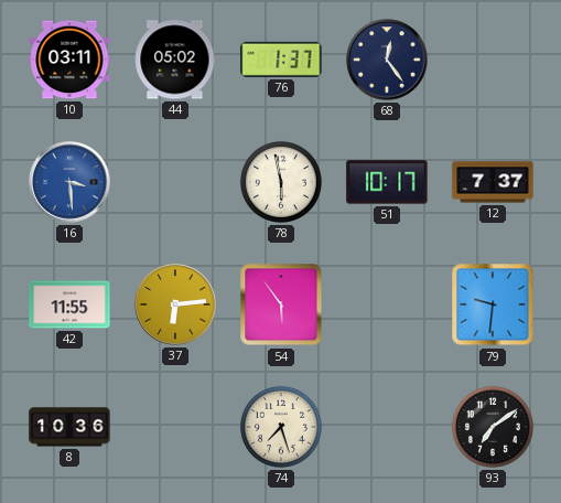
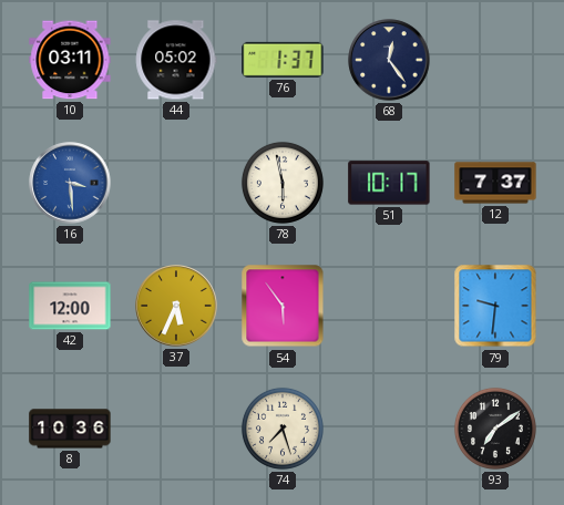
42: 11:55 -> 12:00
37: 6:14 -> 5:34
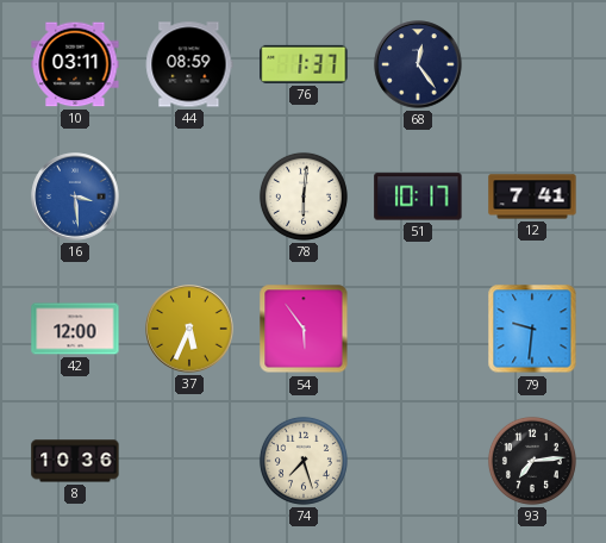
44: 05:02 -> 08:59
78: 5:58 -> 6:01
12: 7:37 -> 7:41
93: 7:09 -> 7:14
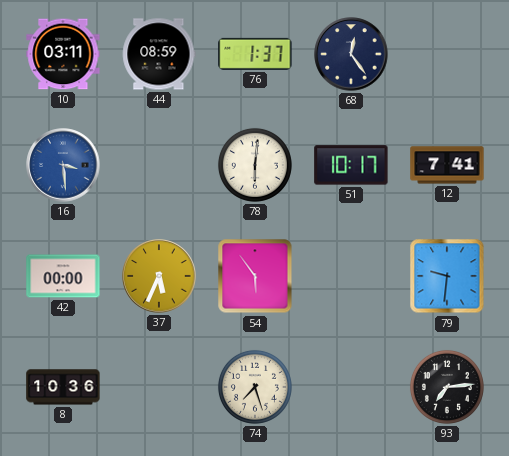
42: 12:00 -> 00:00
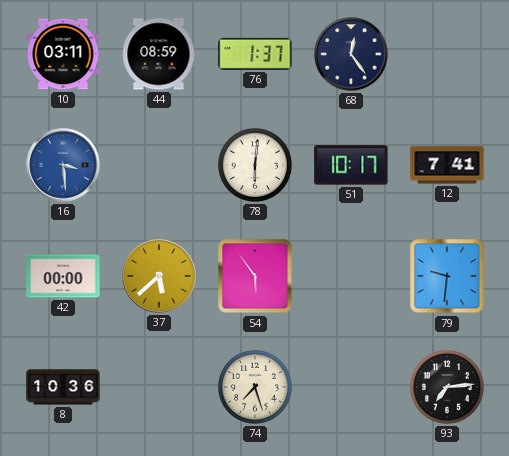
37: 5:34 -> 5:38
